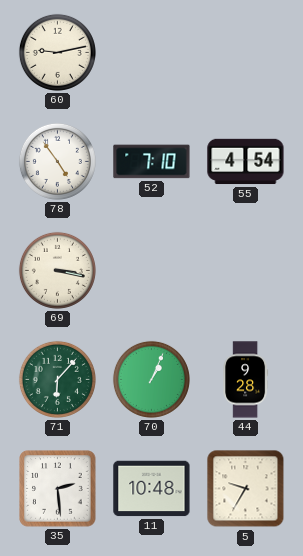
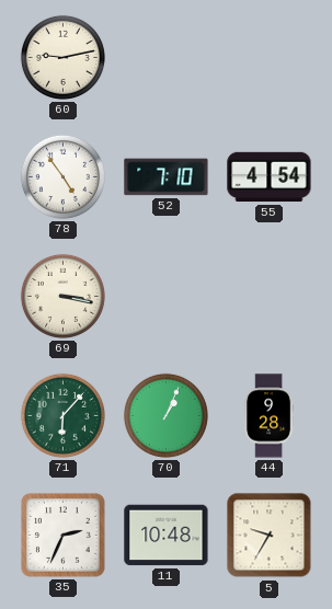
35: 2:29 -> 2:34
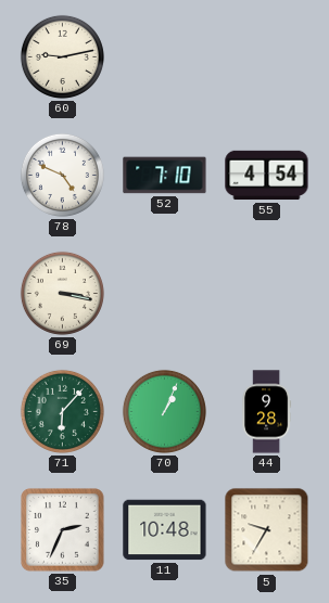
78: 4:54 -> 4:49
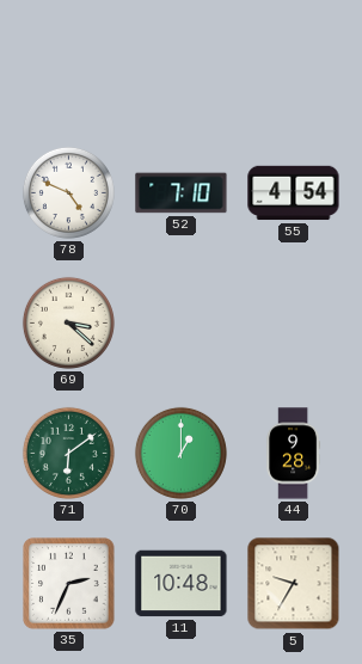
60: 9:13 -> none
69: 3:17 -> 3:22
71: 6:07 -> 6:09
70: 1:04 -> 1:00
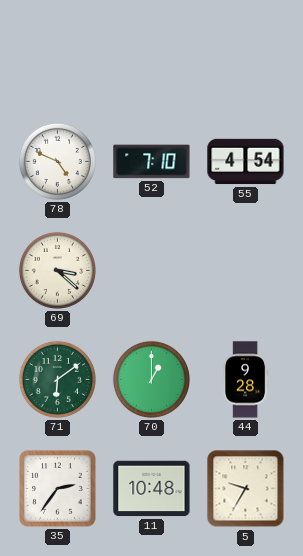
35: 2:34 -> 2:36
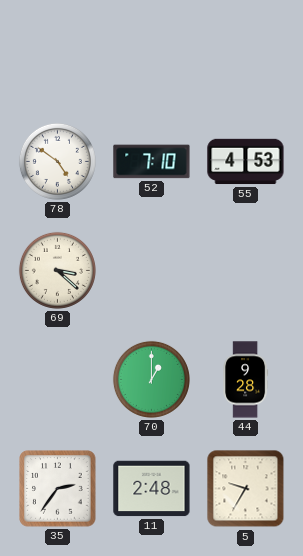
78: 4:49 -> 4:51
55: 4:54 -> 4:53
71: 6:09 -> none
11: 10:48 -> 2:48
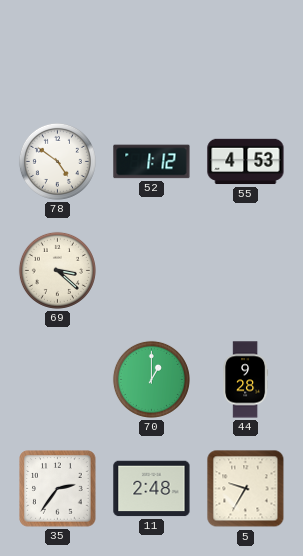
52: 7:10 -> 1:12
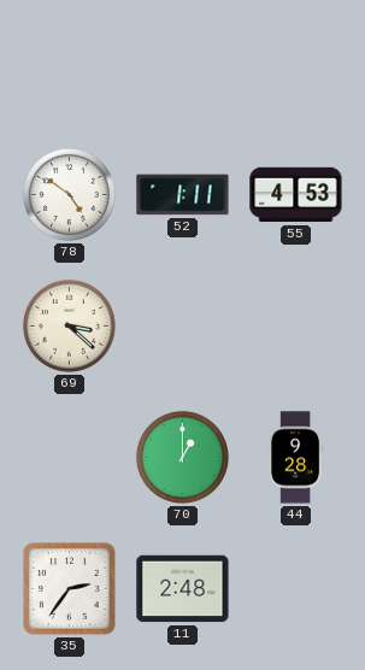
52: 1:12 -> 1:11
5: 9:35 -> none
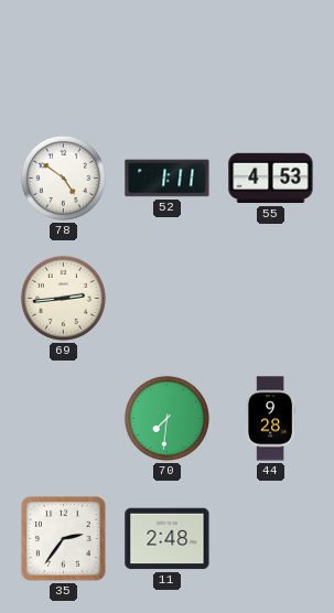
69: 3:22 -> 2:44
70: 1:00 -> 7:31
